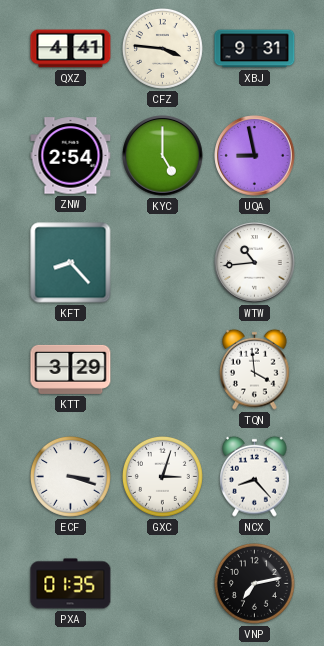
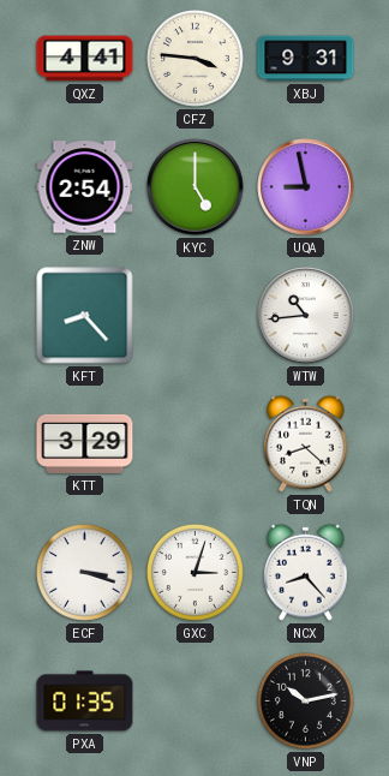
TQN: 3:59 -> 8:22
VNP: 7:13 -> 10:13
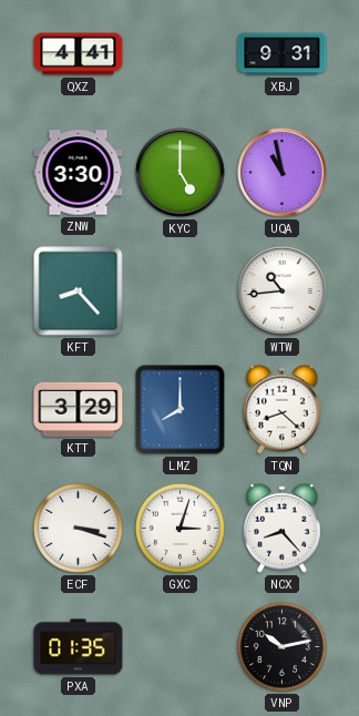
CFZ: 3:46 -> none
ZNW: 2:54 -> 3:30
UQA: 8:58 -> 10:58
LMZ: none -> 8:00
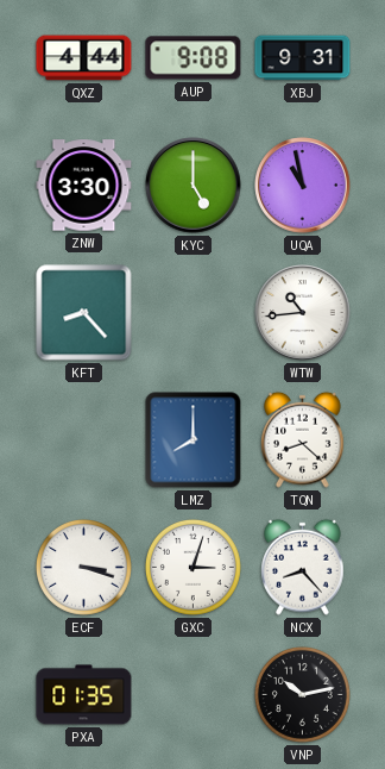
QXZ: 4:41 -> 4:44
AUP: none -> 9:08
KTT: 3:29 -> none
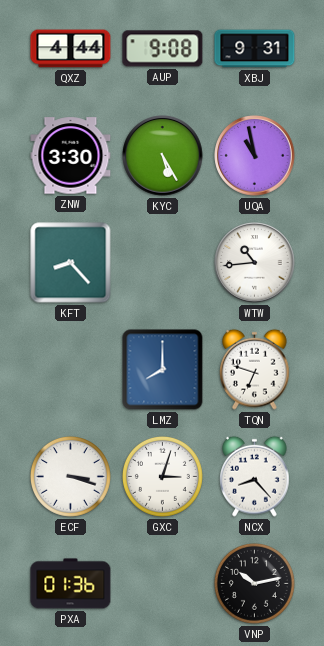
KYC: 5:00 -> 5:25
TQN: 8:22 -> 6:48
PXA: 01:35 -> 01:36
